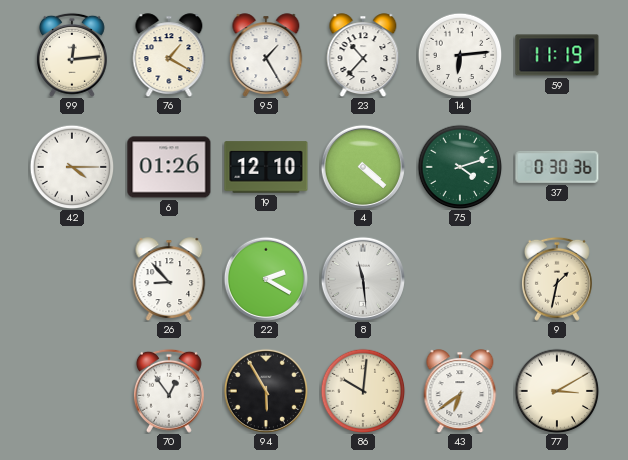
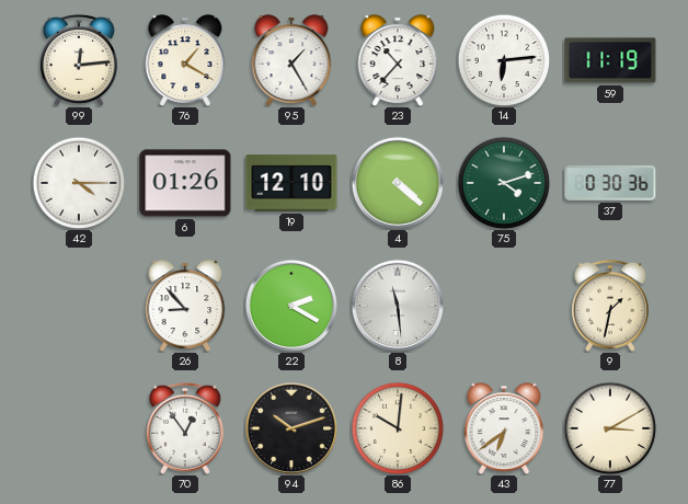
94: 5:55 -> 10:12
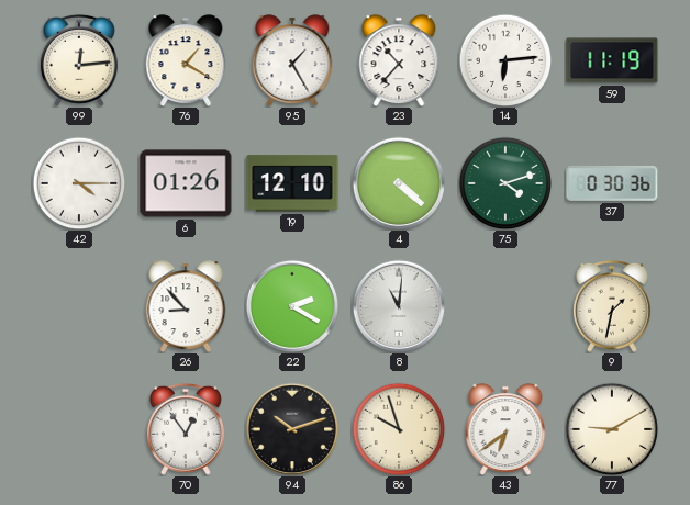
8: 11:29 -> 11:01
86: 10:01 -> 9:57
77: 3:10 -> 9:10
